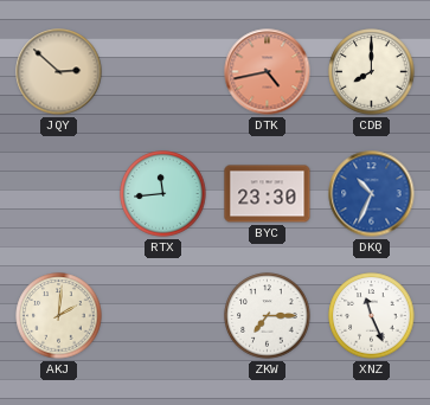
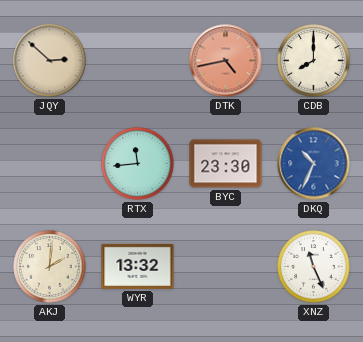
WYR: none -> 13:32
ZKW: 7:15 -> none
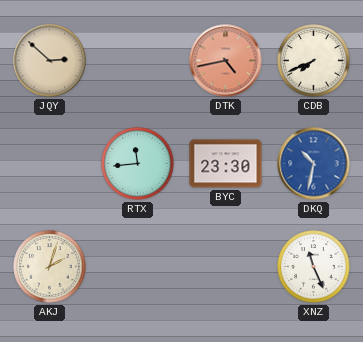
CDB: 8:00 -> 7:41
DKQ: 10:34 -> 10:32
AKJ: 2:01 -> 2:03
WYR: 13:32 -> none
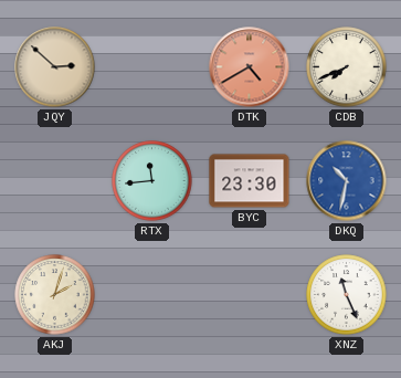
DTK: 4:43 -> 4:40
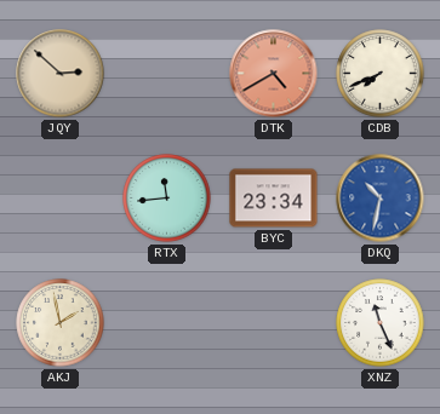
BYC: 23:30 -> 23:34
AKJ: 2:03 -> 1:58
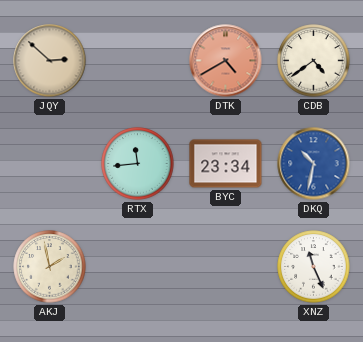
CDB: 7:41 -> 4:39
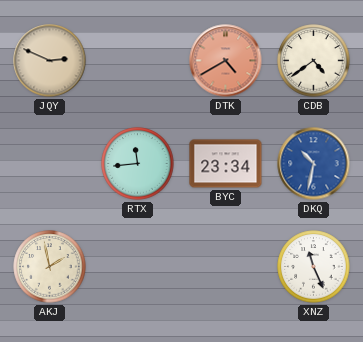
JQY: 2:52 -> 2:49
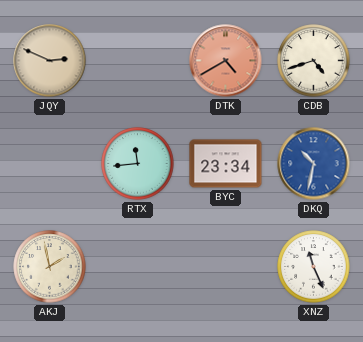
CDB: 4:39 -> 4:42
